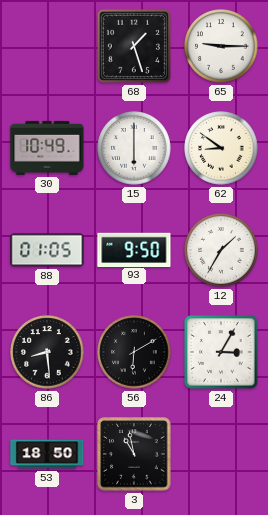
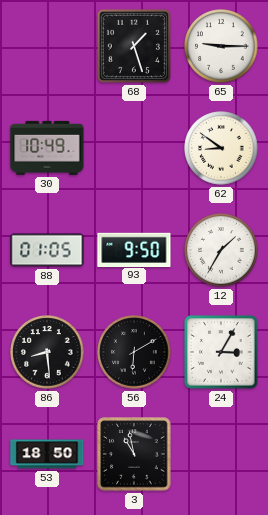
15: 6:00 -> none
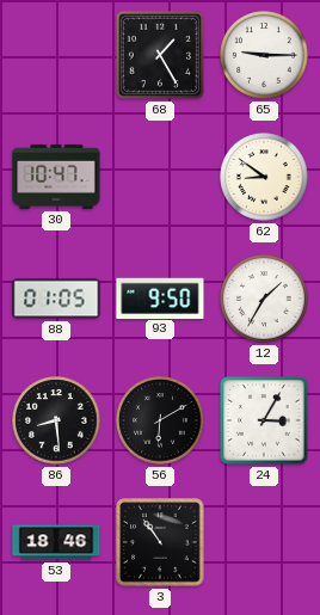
68: 1:27 -> 1:25
30: 10:49 -> 10:47
53: 18:50 -> 18:46
3: 10:58 -> 10:54
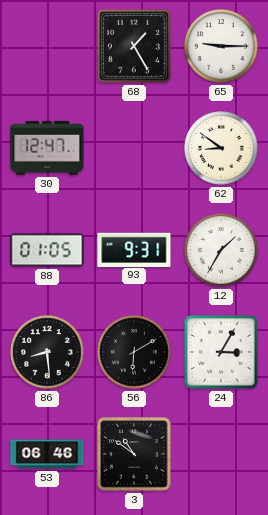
30: 10:47 -> 12:47
93: 9:50 -> 9:31
53: 18:46 -> 06:46
3: 10:54 -> 10:51
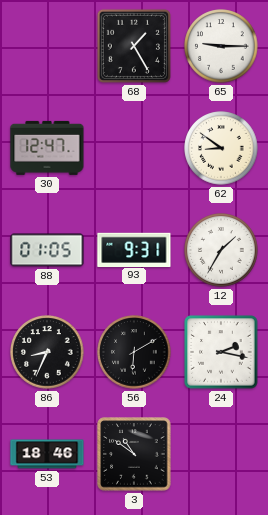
86: 8:29 -> 8:34
24: 3:05 -> 2:17
53: 06:46 -> 18:46
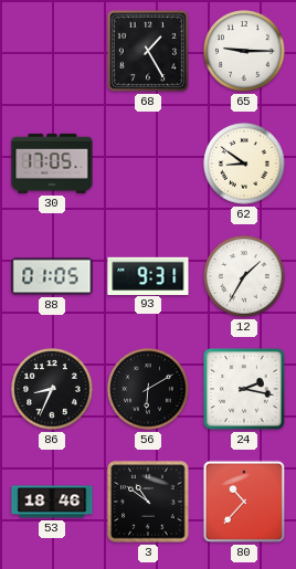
30: 12:47 -> 17:05
80: none -> 10:37
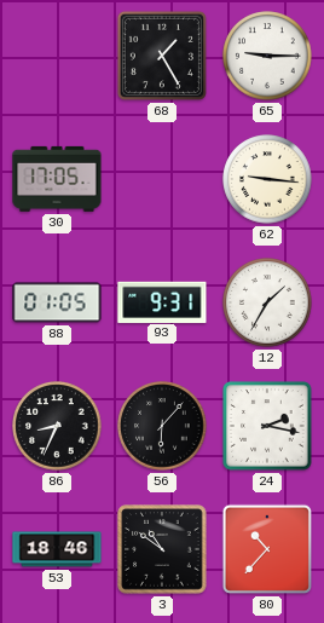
62: 8:51 -> 9:16
56: 6:10 -> 6:07
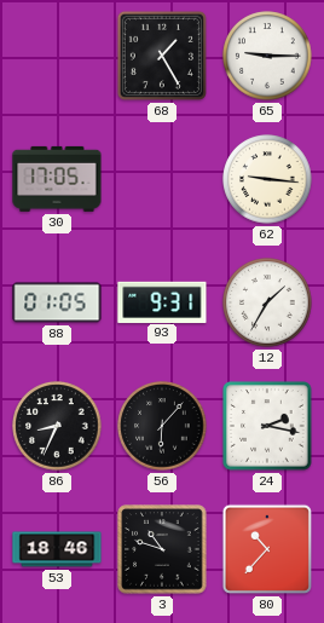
3: 10:51 -> 10:48
